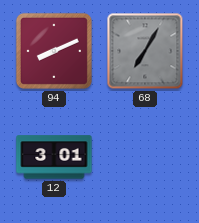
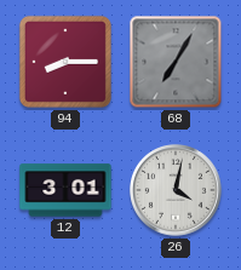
94: 8:11 -> 8:15
26: none -> 4:02
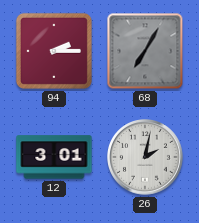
94: 8:15 -> 2:15
26: 4:02 -> 2:02
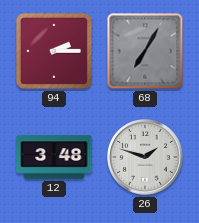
12: 3:01 -> 3:48
26: 2:02 -> 1:48
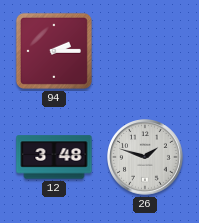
68: 7:05 -> none
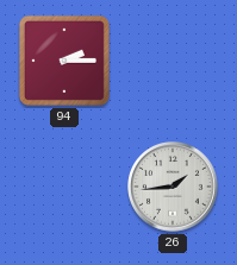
12: 3:48 -> none
26: 1:48 -> 1:44
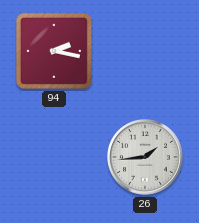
94: 2:15 -> 2:17
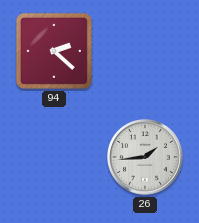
94: 2:17 -> 2:22
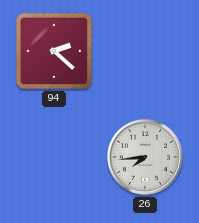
26: 1:44 -> 7:44
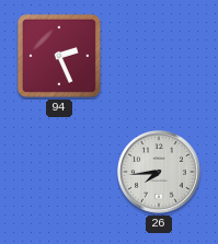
94: 2:22 -> 2:26
